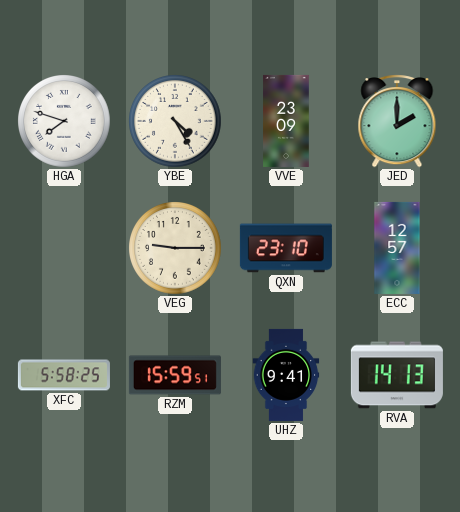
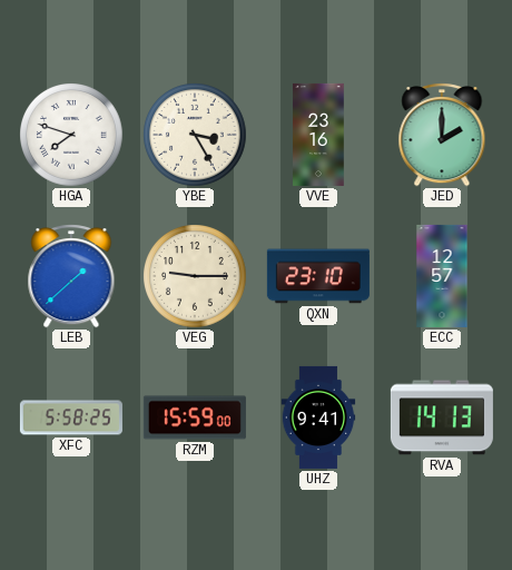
YBE: 4:25 -> 3:25
VVE: 23:09 -> 23:16
LEB: none -> 1:38
RZM: 15:59:51 -> 15:59:00
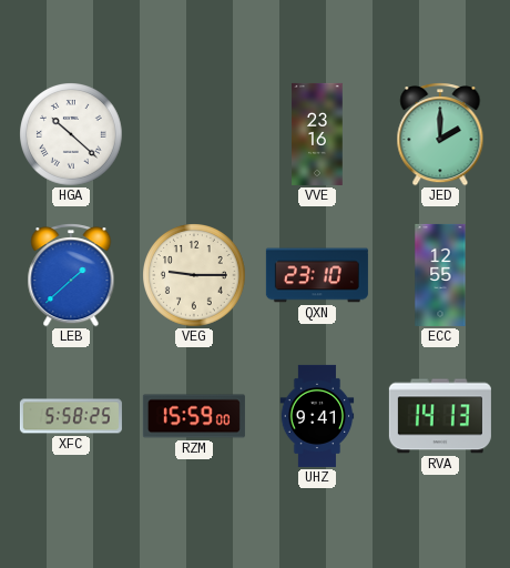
HGA: 7:48 -> 10:22
YBE: 3:25 -> none
ECC: 12:57 -> 12:55
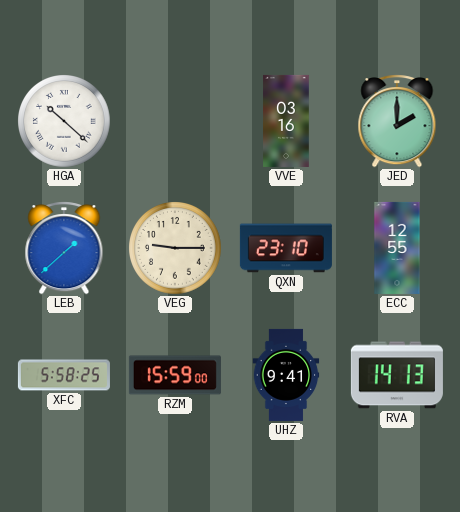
VVE: 23:16 -> 03:16
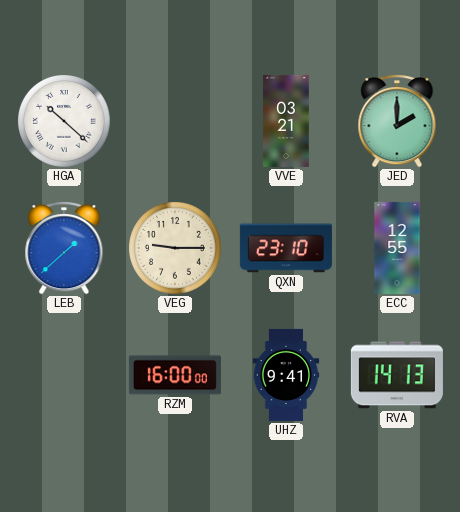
VVE: 03:16 -> 03:21
XFC: 5:58 -> none
RZM: 15:59 -> 16:00
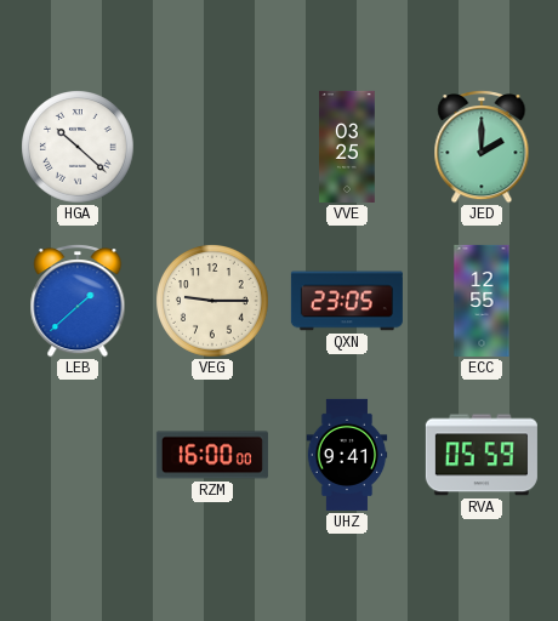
VVE: 03:21 -> 03:25
QXN: 23:10 -> 23:05
RVA: 14:13 -> 05:59
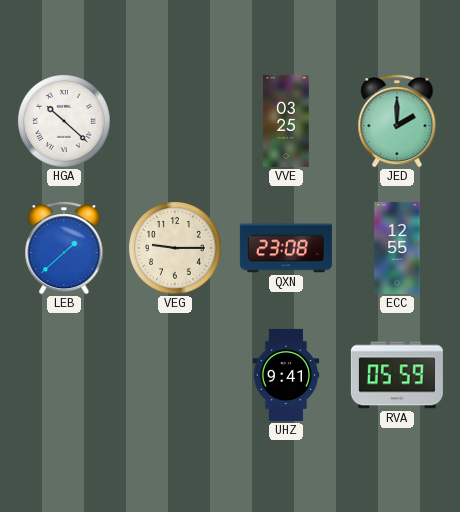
QXN: 23:05 -> 23:08
RZM: 16:00 -> none
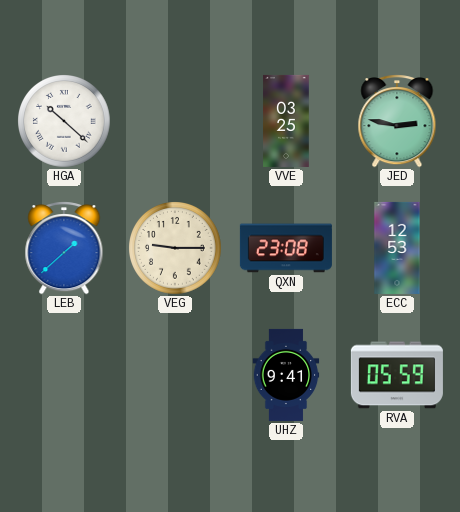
JED: 2:00 -> 2:47
ECC: 12:55 -> 12:53
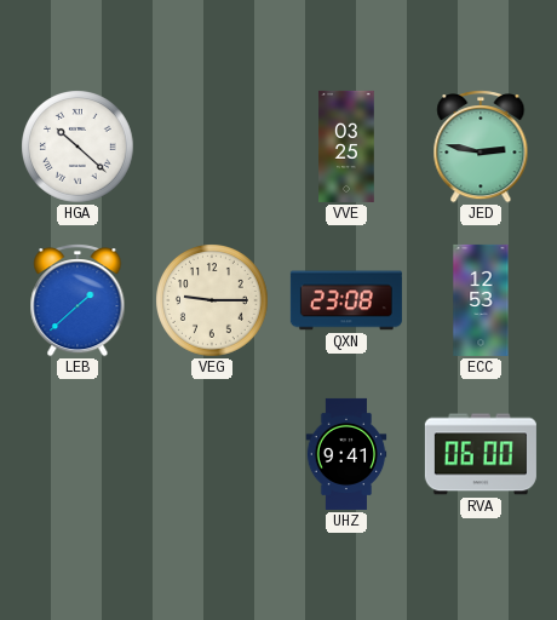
RVA: 05:59 -> 06:00
